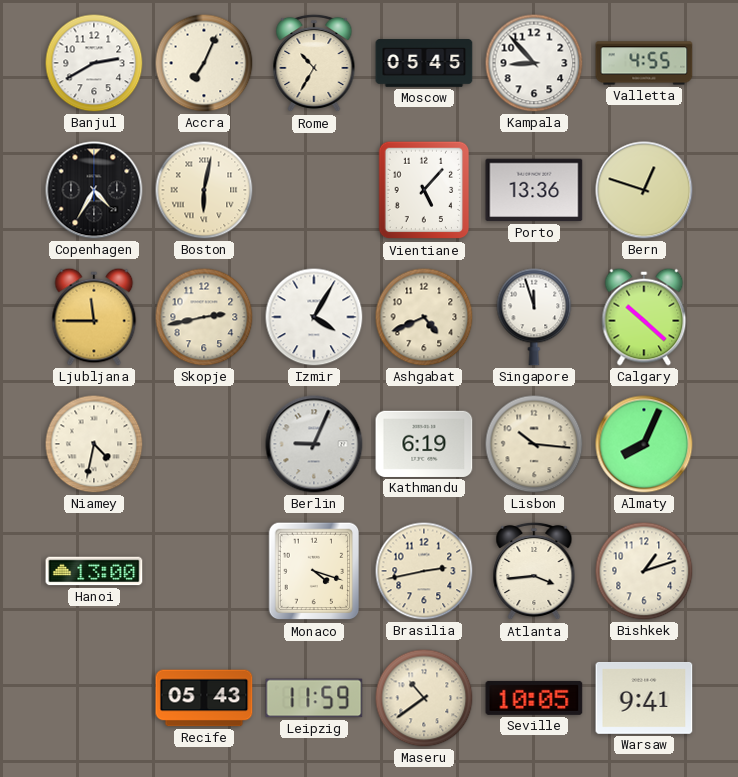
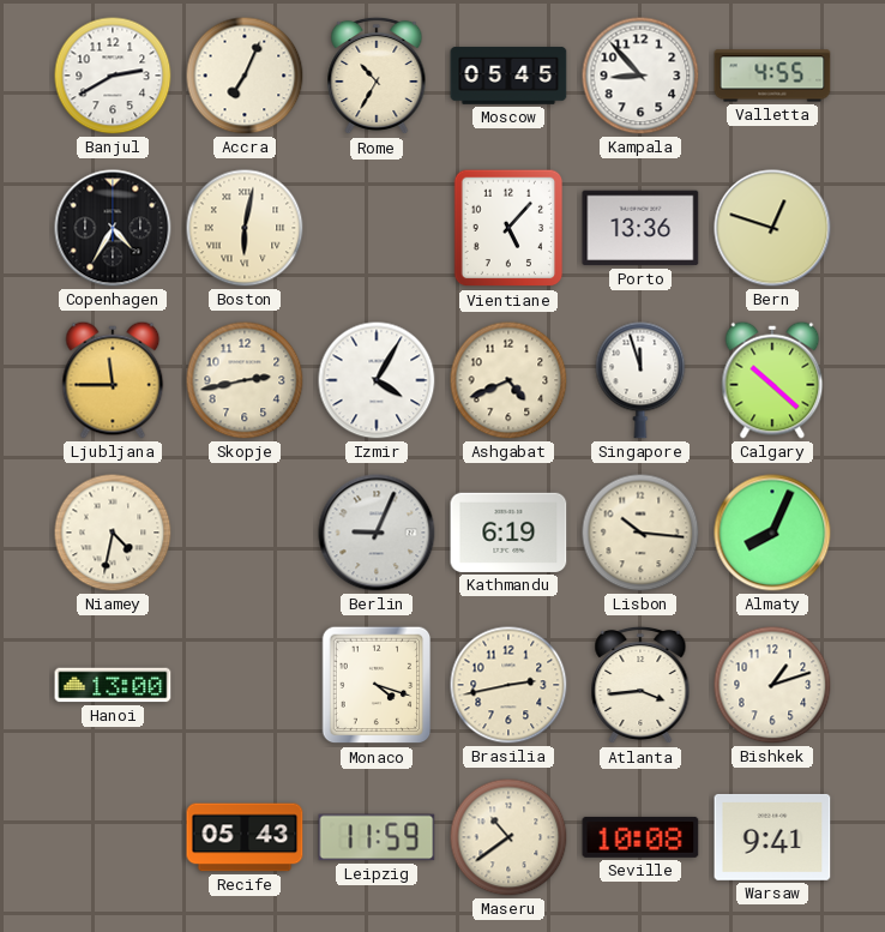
Seville: 10:05 -> 10:08
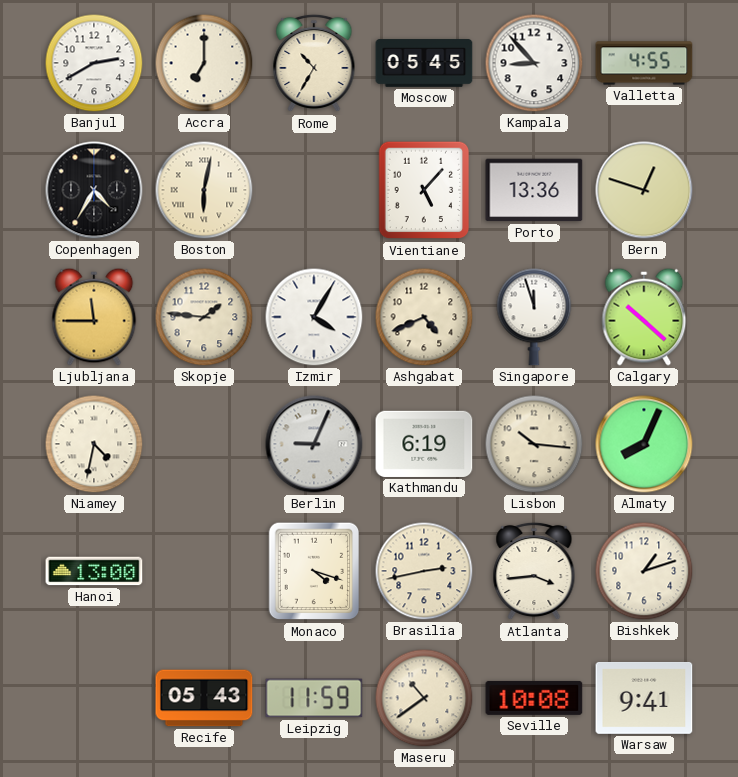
Accra: 7:04 -> 7:00
Skopje: 2:43 -> 1:46
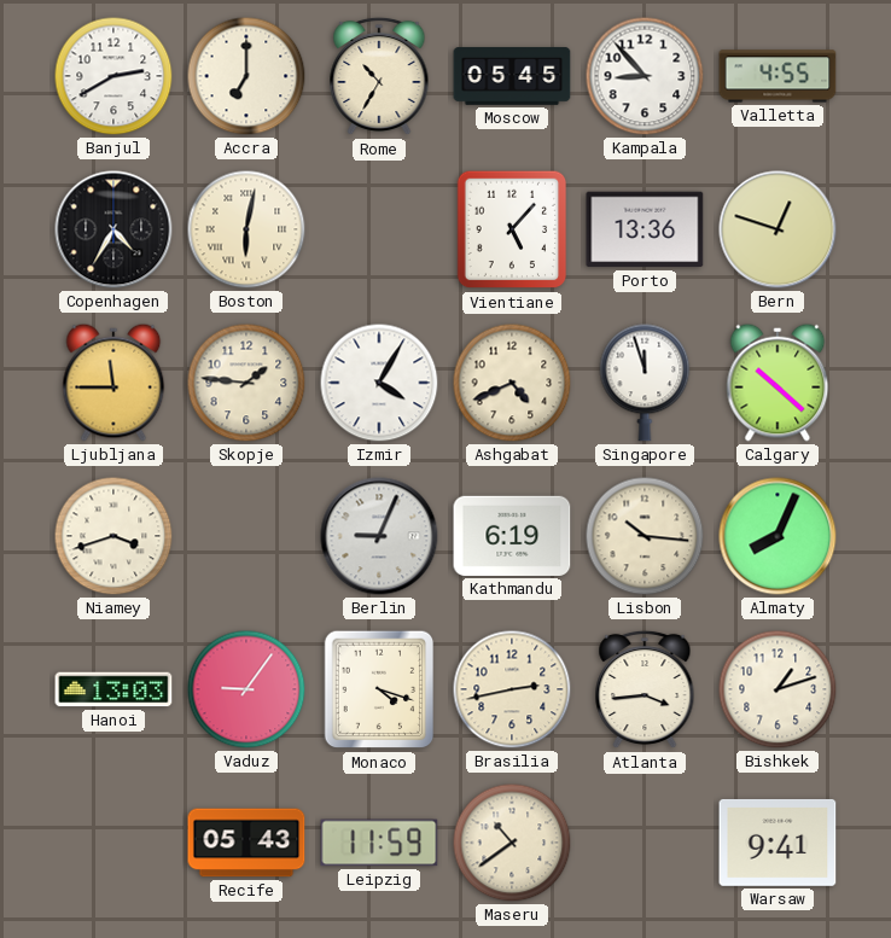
Niamey: 4:32 -> 3:42
Hanoi: 13:00 -> 13:03
Vaduz: none -> 9:06
Seville: 10:08 -> none
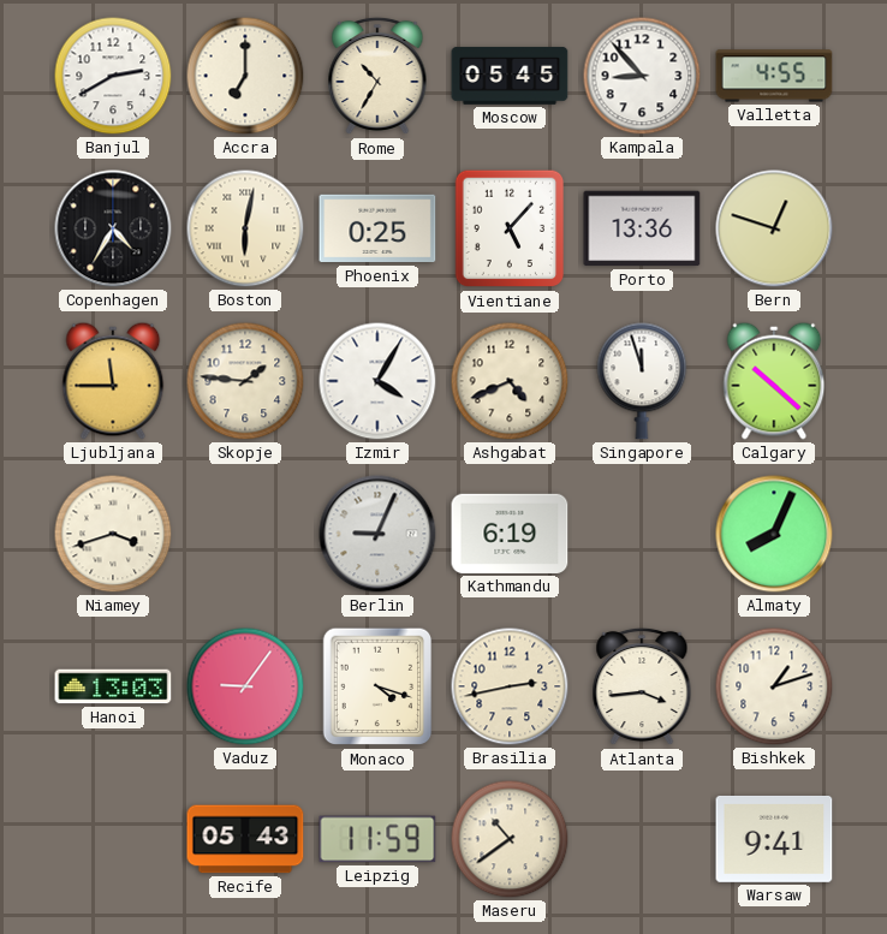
Phoenix: none -> 0:25
Lisbon: 10:16 -> none
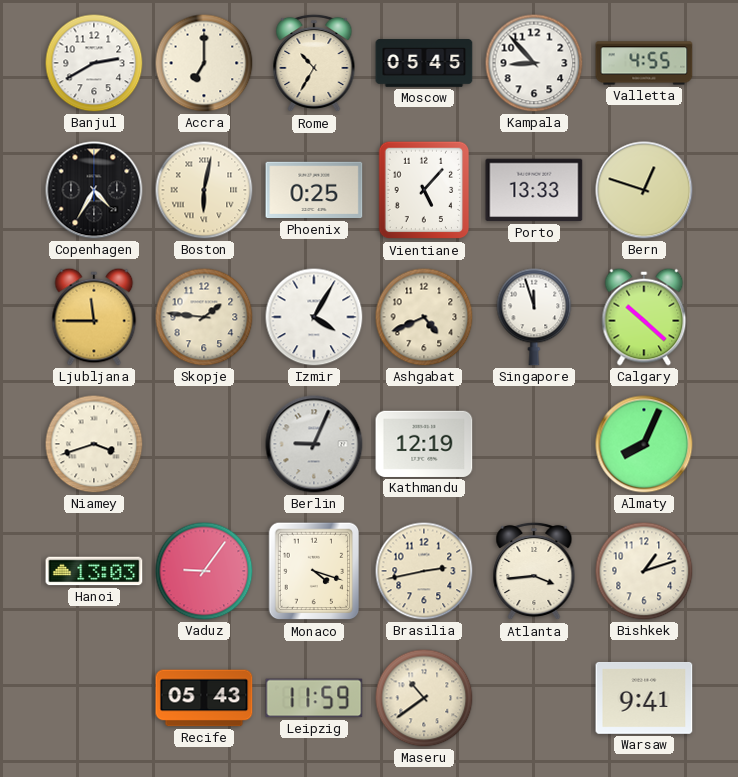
Porto: 13:36 -> 13:33
Kathmandu: 6:19 -> 12:19
